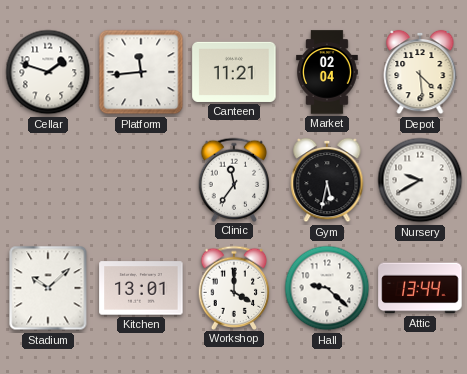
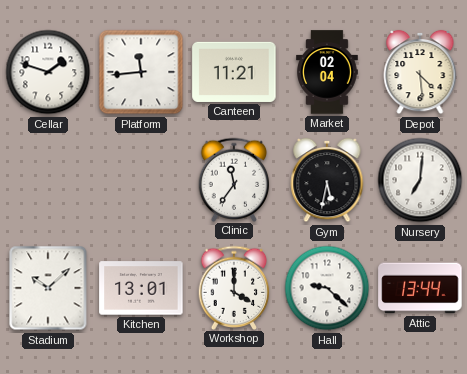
Nursery: 9:40 -> 7:01
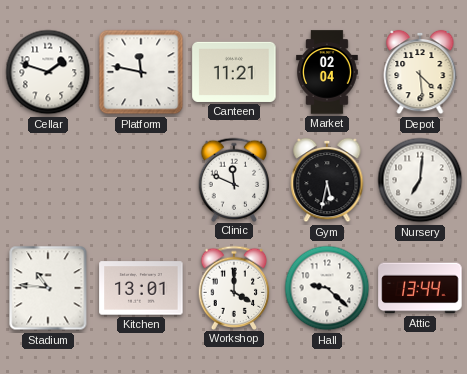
Platform: 11:44 -> 11:47
Clinic: 11:36 -> 11:49
Stadium: 10:08 -> 10:46
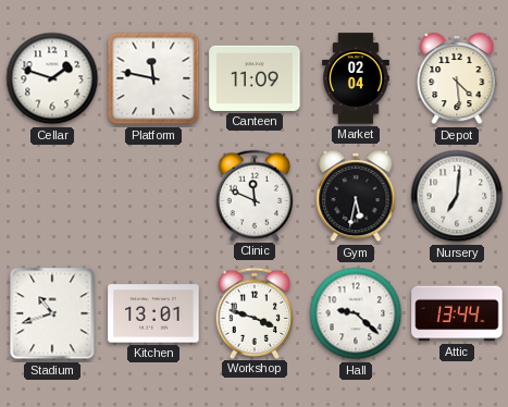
Canteen: 11:21 -> 11:09
Stadium: 10:46 -> 10:42
Workshop: 4:00 -> 3:48
